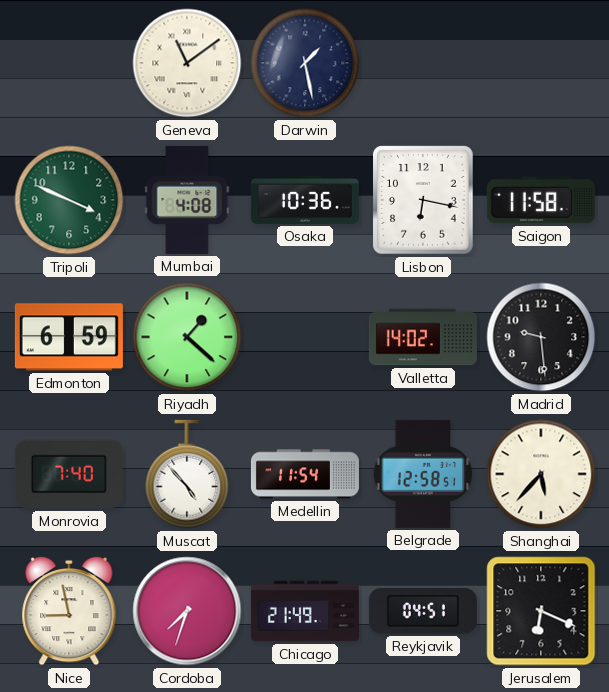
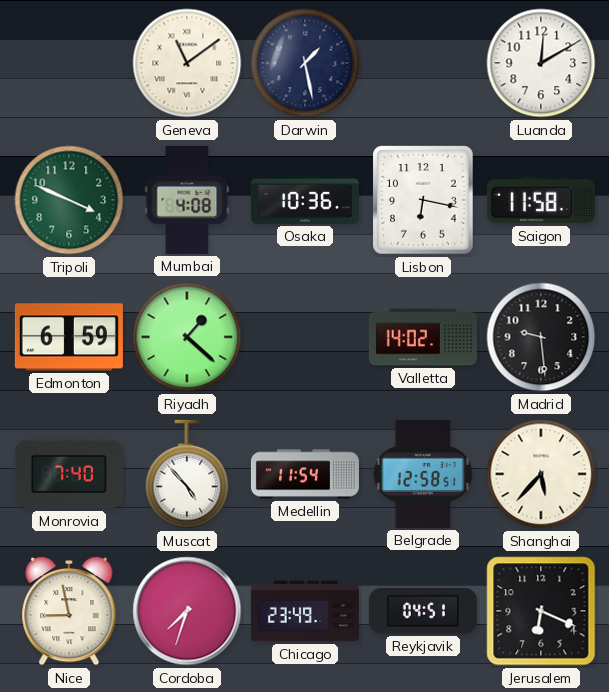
Luanda: none -> 12:10
Chicago: 21:49 -> 23:49
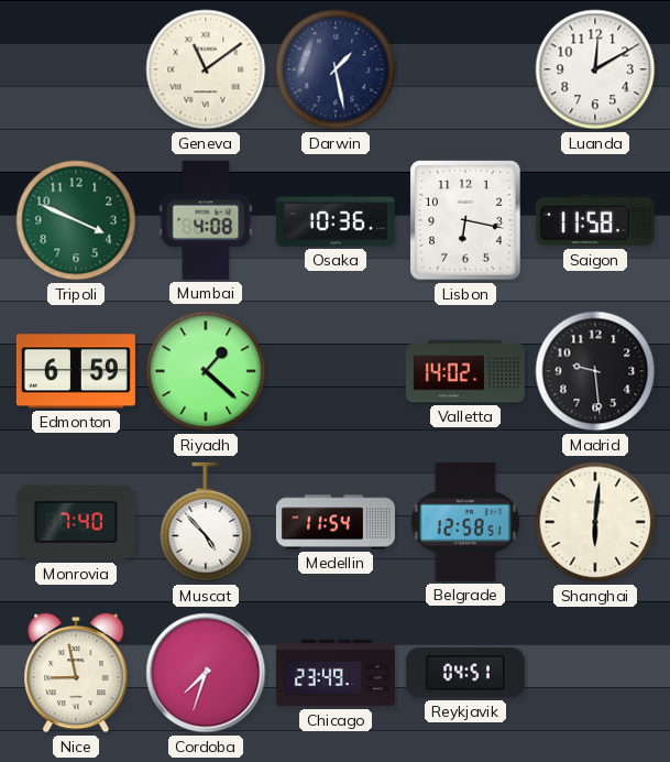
Shanghai: 5:37 -> 6:01
Jerusalem: 6:19 -> none
